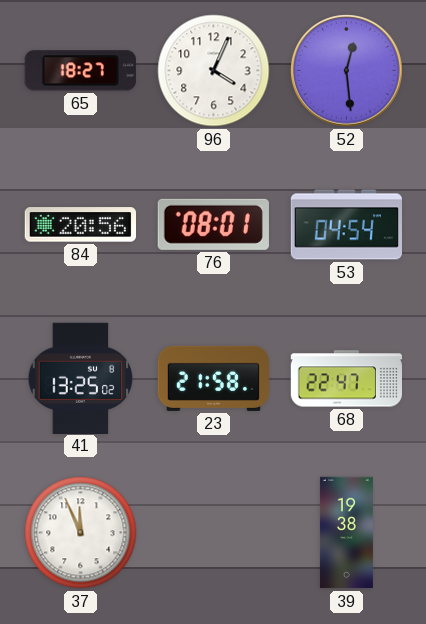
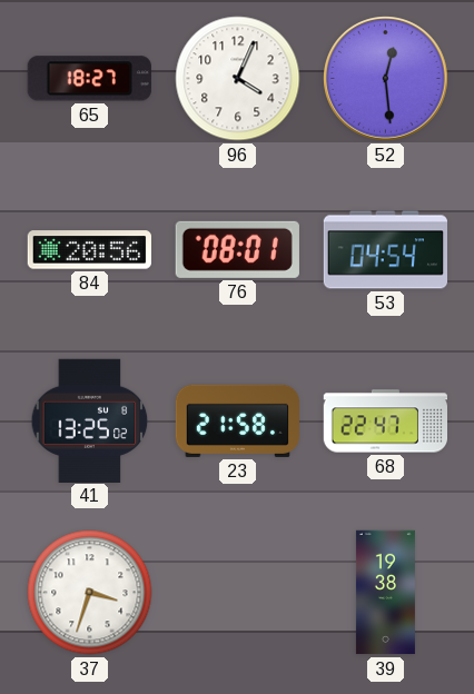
37: 11:56 -> 3:33
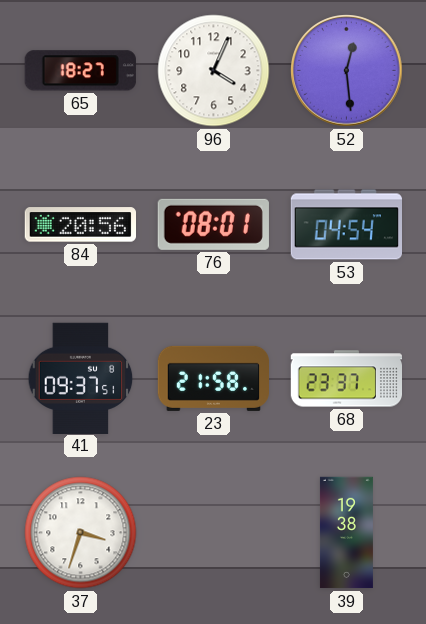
41: 13:25 -> 09:37
68: 22:47 -> 23:37
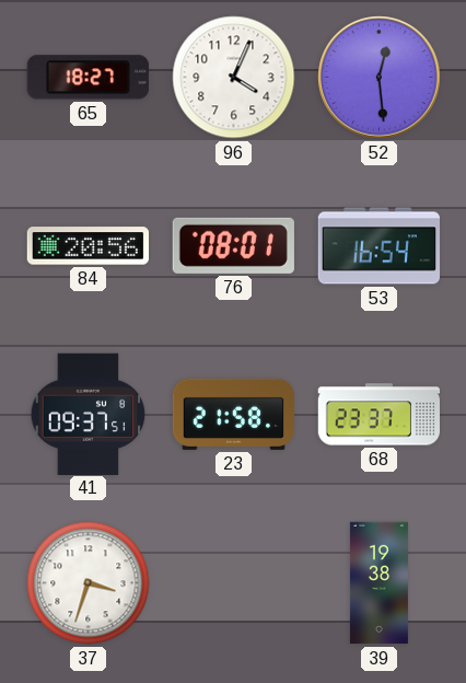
53: 04:54 -> 16:54
